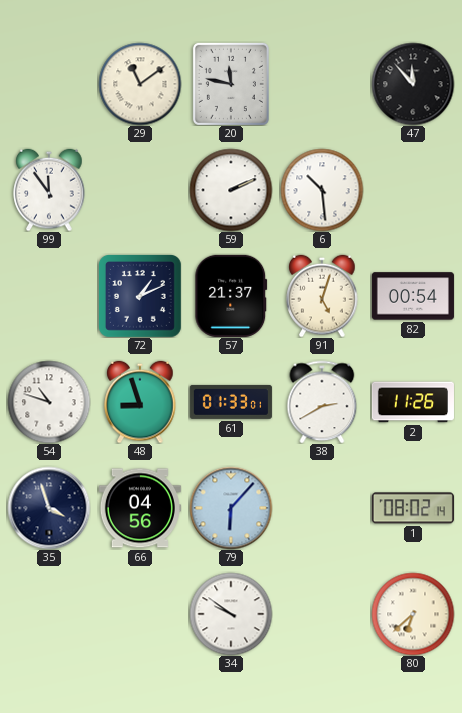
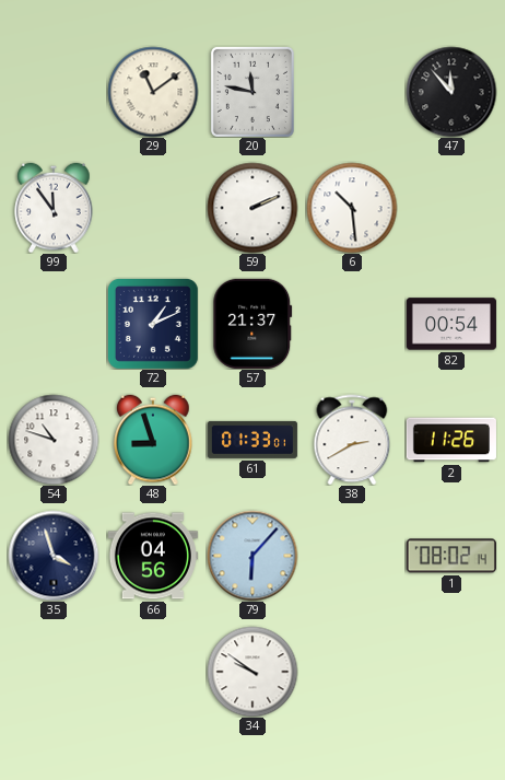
91: 5:03 -> none
80: 6:38 -> none
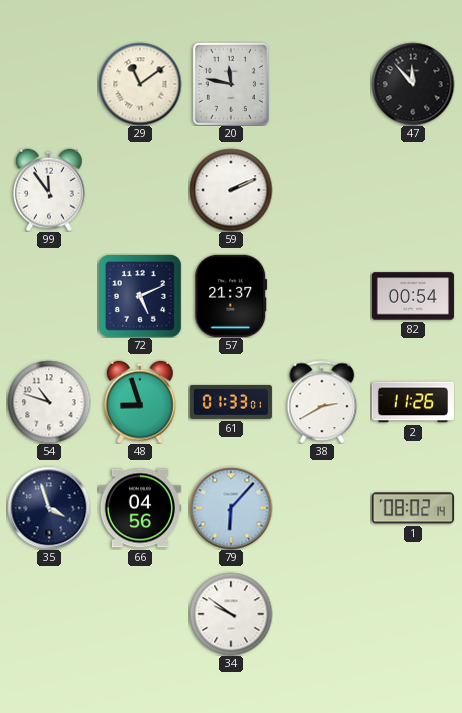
6: 10:29 -> none
72: 1:11 -> 5:11
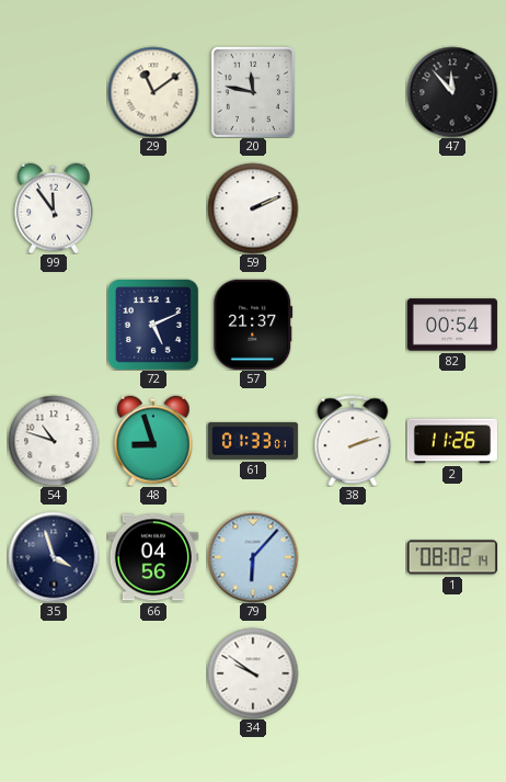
38: 2:40 -> 2:12
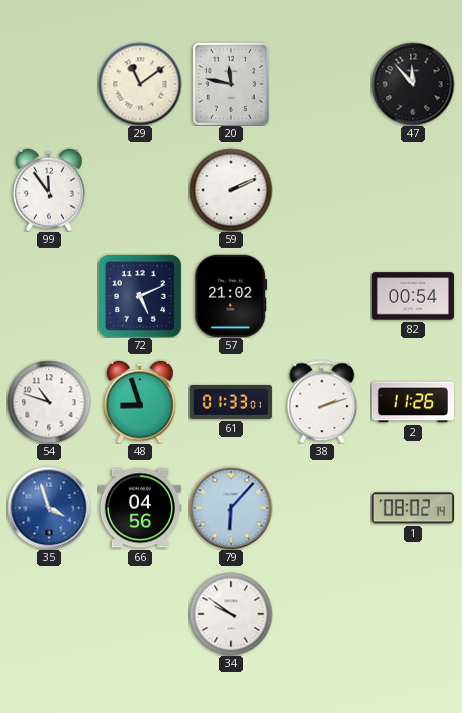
57: 21:37 -> 21:02
35 dial: navy -> blue
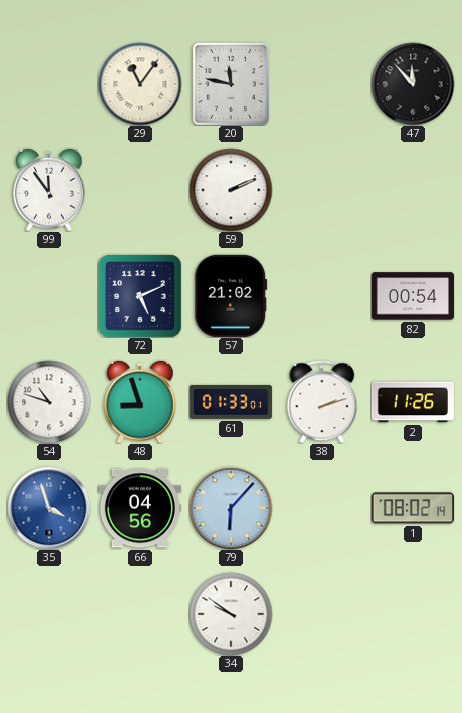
29: 11:09 -> 11:06
